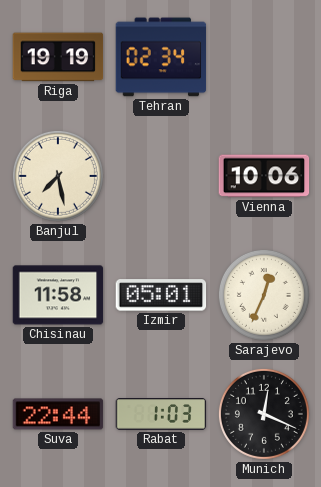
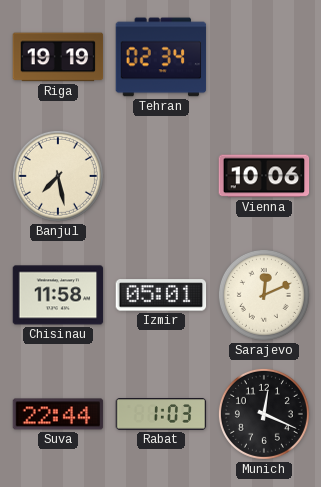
Sarajevo: 12:34 -> 12:11
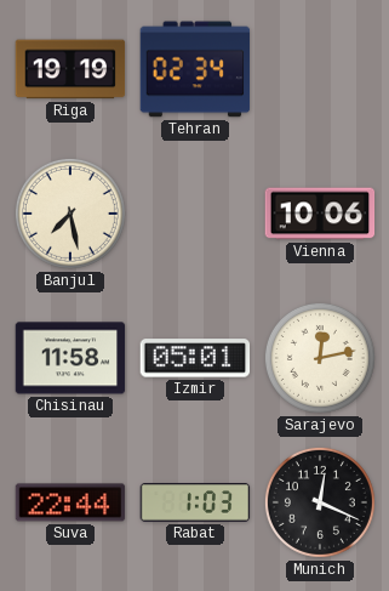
Sarajevo: 12:11 -> 12:13
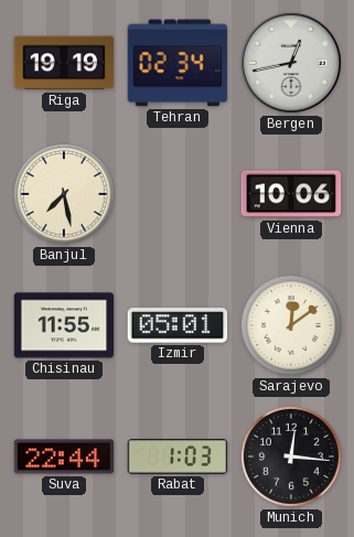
Bergen: none -> 12:43
Chisinau: 11:58 -> 11:55
Sarajevo: 12:13 -> 12:09
Munich: 12:19 -> 12:16
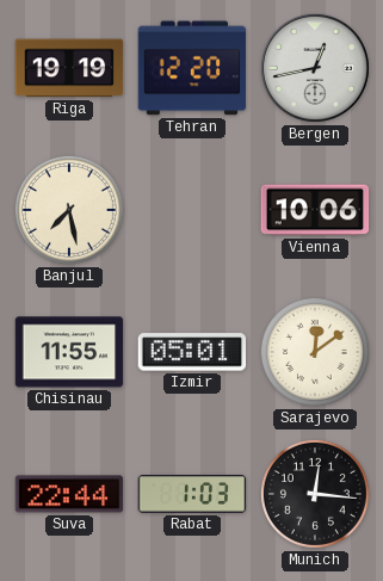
Tehran: 02:34 -> 12:20
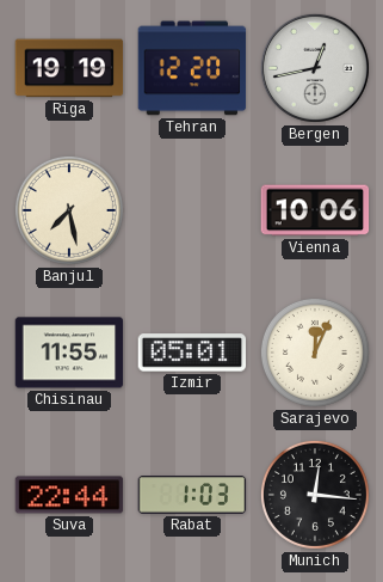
Sarajevo: 12:09 -> 12:04
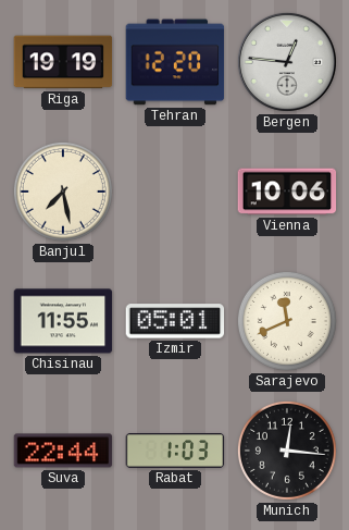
Bergen: 12:43 -> 12:46
Sarajevo: 12:04 -> 11:41
